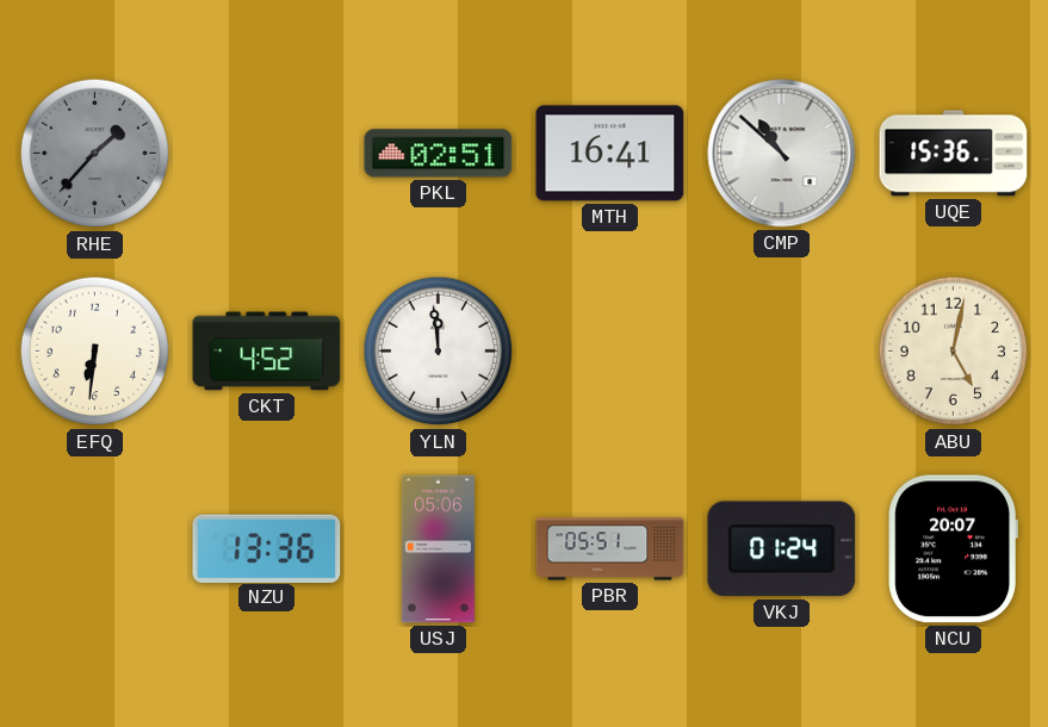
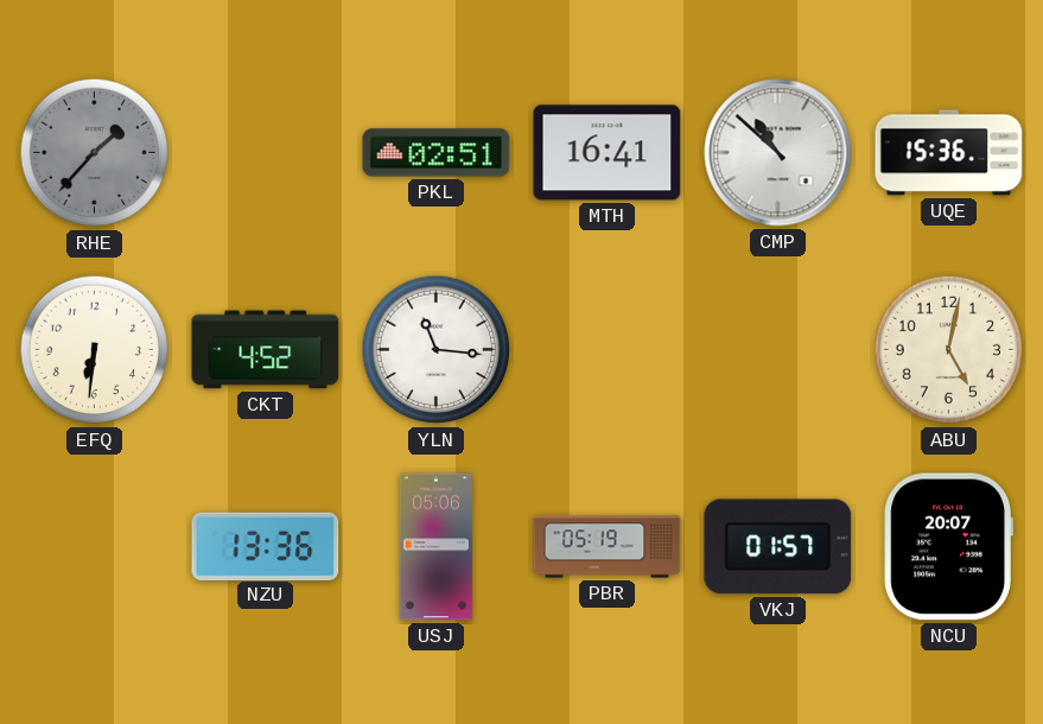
YLN: 11:59 -> 11:16
PBR: 05:51 -> 05:19
VKJ: 01:24 -> 01:57
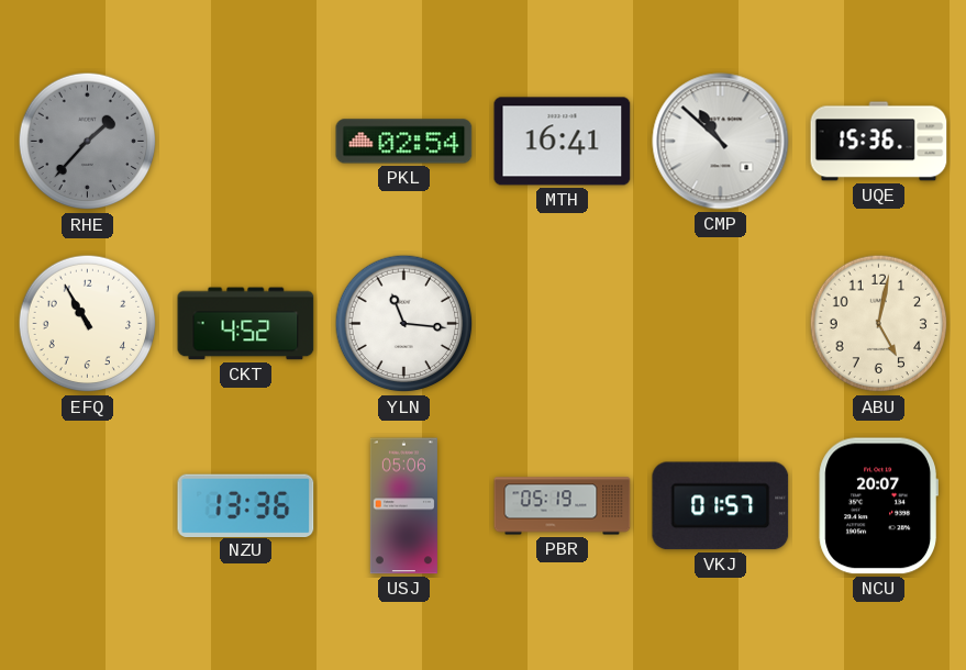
PKL: 02:51 -> 02:54
EFQ: 6:31 -> 10:55
